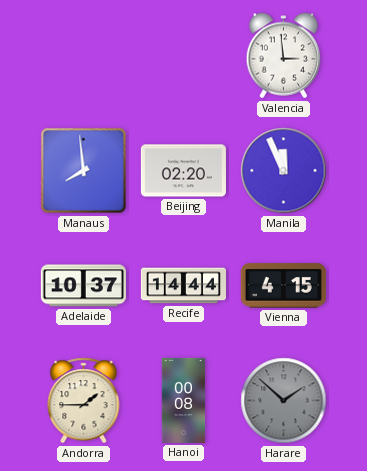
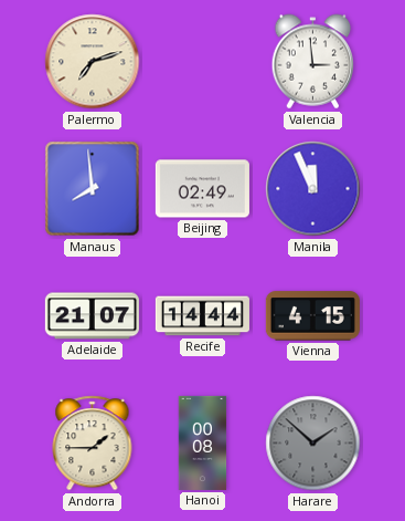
Palermo: none -> 7:12
Beijing: 02:20 -> 02:49
Adelaide: 10:37 -> 21:07
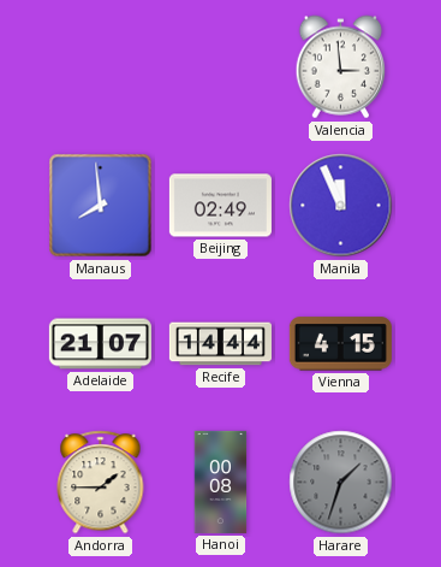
Palermo: 7:12 -> none
Harare: 1:52 -> 1:33
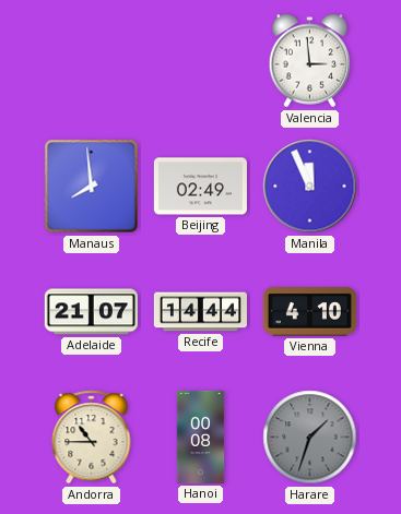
Vienna: 4:15 -> 4:10
Andorra: 1:45 -> 10:45
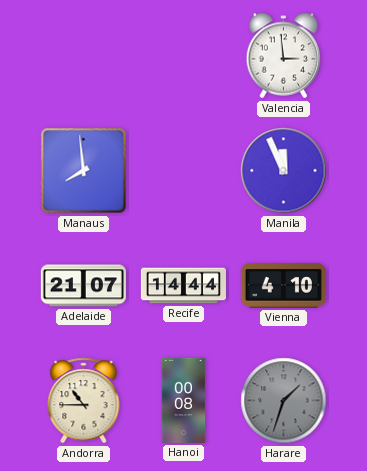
Beijing: 02:49 -> none
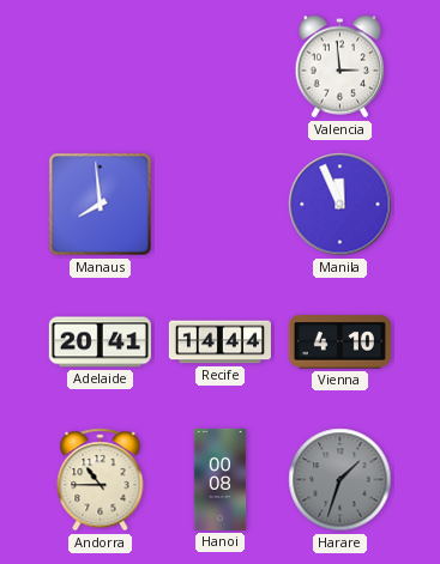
Adelaide: 21:07 -> 20:41
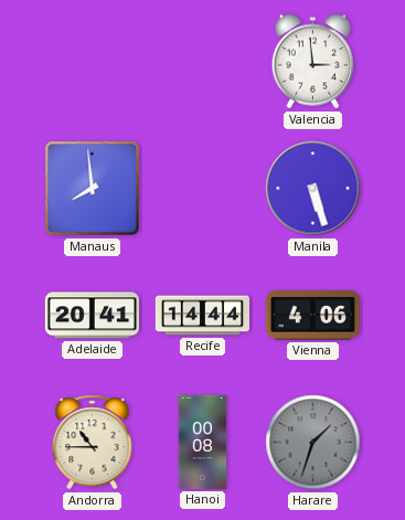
Manila: 11:56 -> 5:27
Vienna: 4:10 -> 4:06
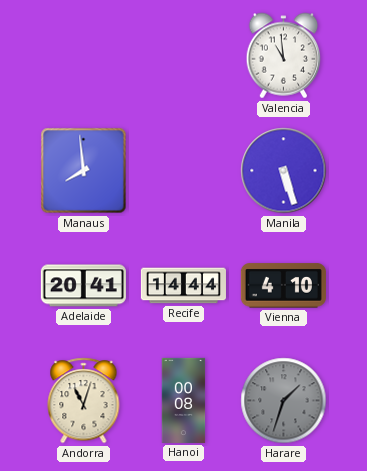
Valencia: 2:59 -> 10:59
Vienna: 4:06 -> 4:10
Andorra: 10:45 -> 11:03
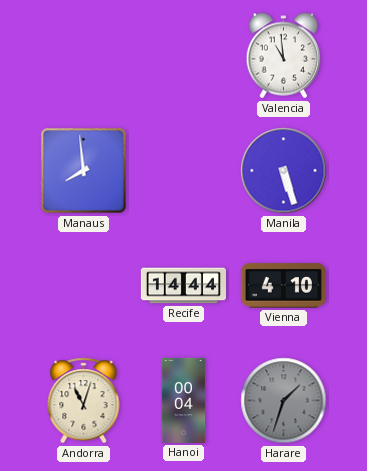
Adelaide: 20:41 -> none
Hanoi: 00:08 -> 00:04
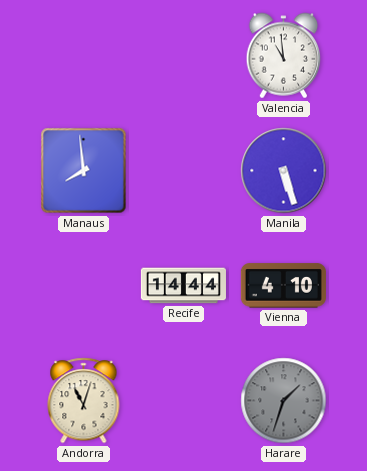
Hanoi: 00:04 -> none
